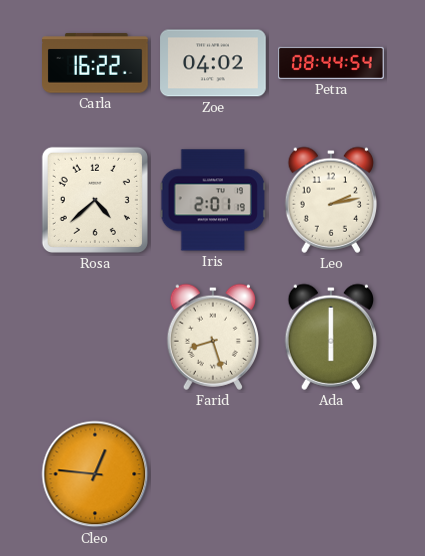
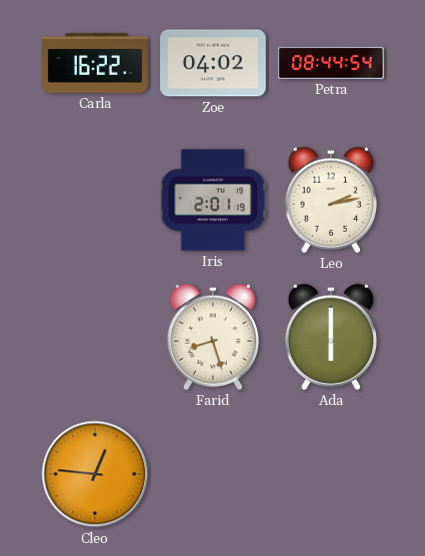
Rosa: 4:38 -> none
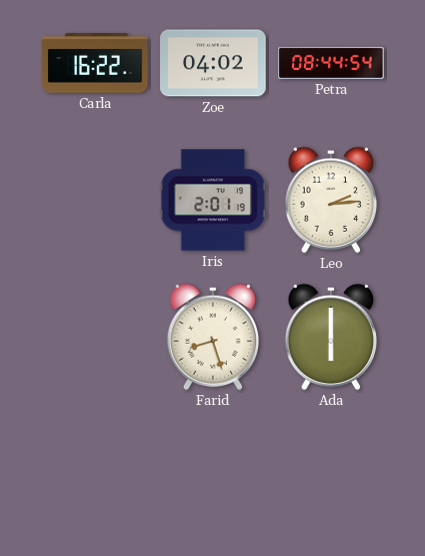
Leo: 2:13 -> 2:14
Cleo: 12:46 -> none
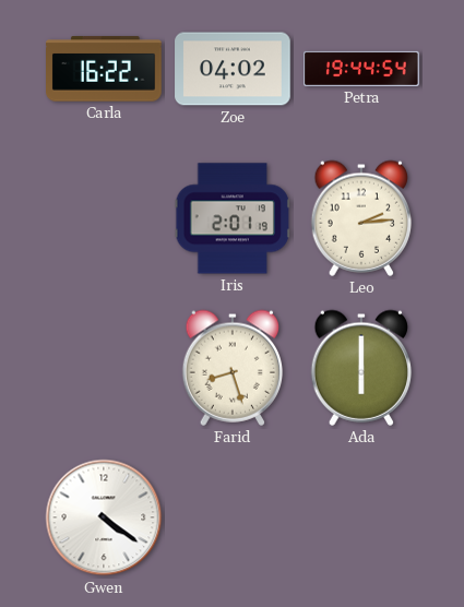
Petra: 08:44 -> 19:44
Gwen: none -> 4:21
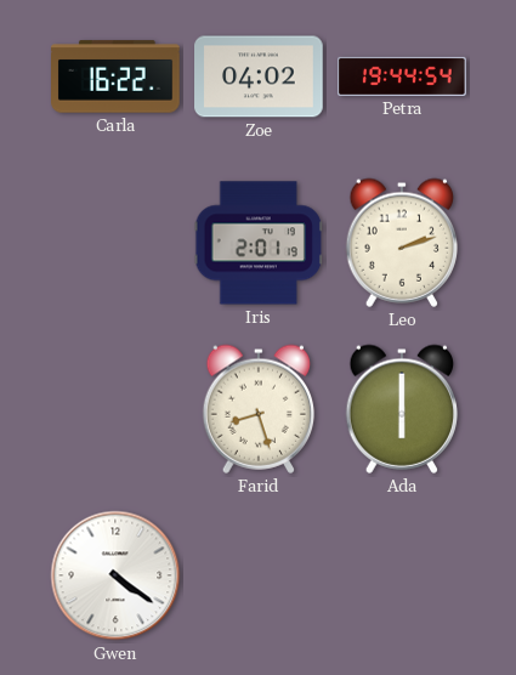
Leo: 2:14 -> 2:12
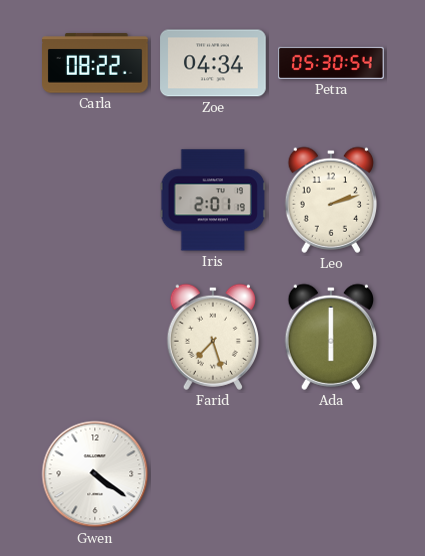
Carla: 16:22 -> 08:22
Zoe: 04:02 -> 04:34
Petra: 19:44 -> 05:30
Farid: 8:27 -> 7:27
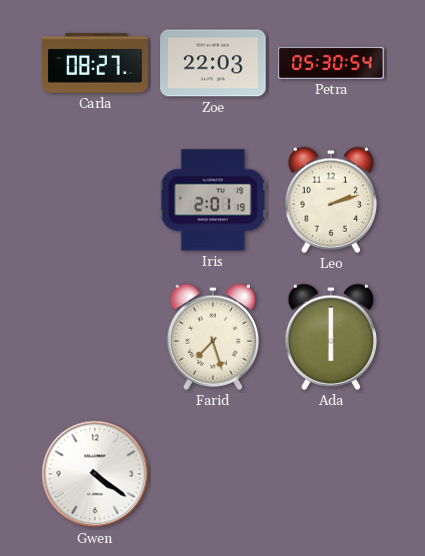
Carla: 08:22 -> 08:27
Zoe: 04:34 -> 22:03
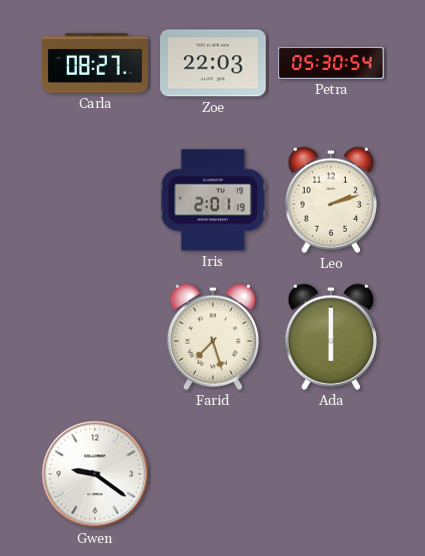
Gwen: 4:21 -> 9:21
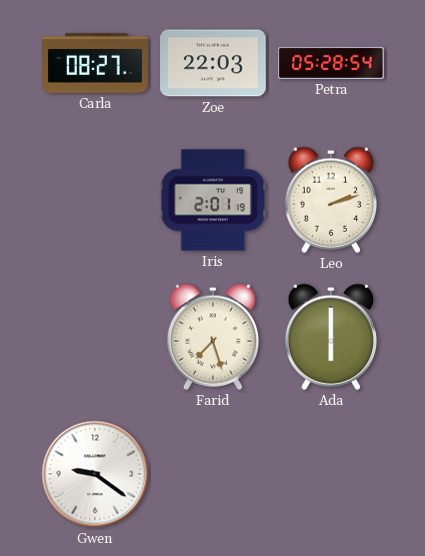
Petra: 05:30 -> 05:28
